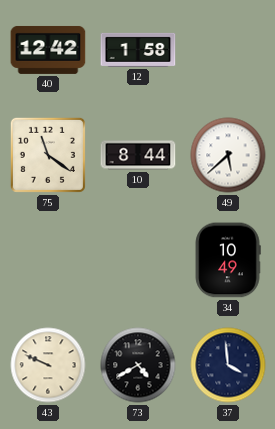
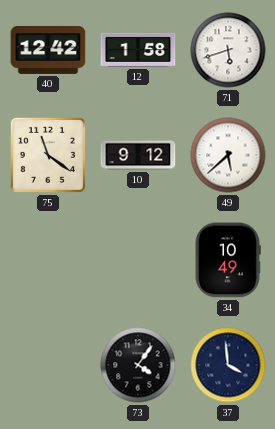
71: none -> 5:42
10: 8:44 -> 9:12
43: 9:49 -> none
73: 4:40 -> 4:06
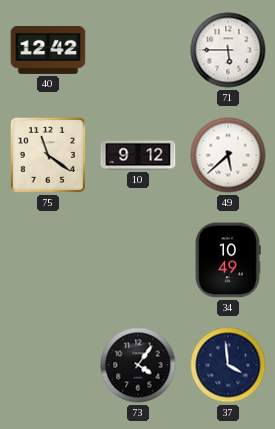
12: 1:58 -> none
71: 5:42 -> 5:45
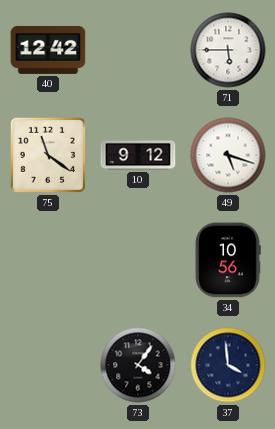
49: 5:38 -> 5:18
34: 10:49 -> 10:56
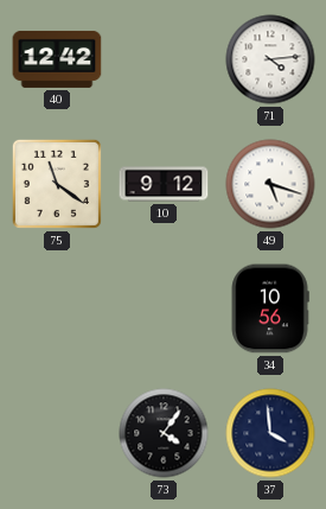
71: 5:45 -> 4:14
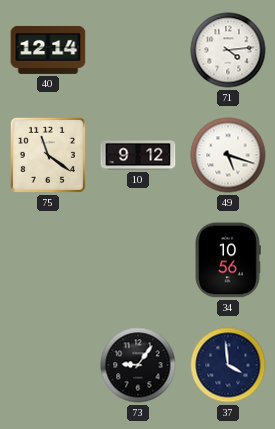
40: 12:42 -> 12:14
73: 4:06 -> 9:06
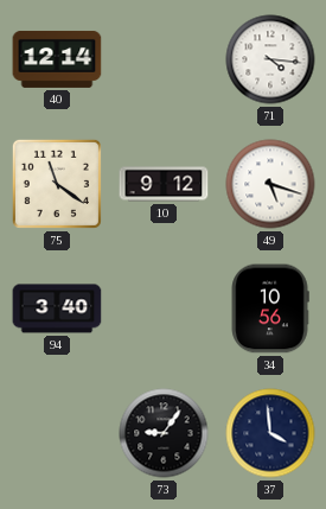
71: 4:14 -> 4:16
94: none -> 3:40
